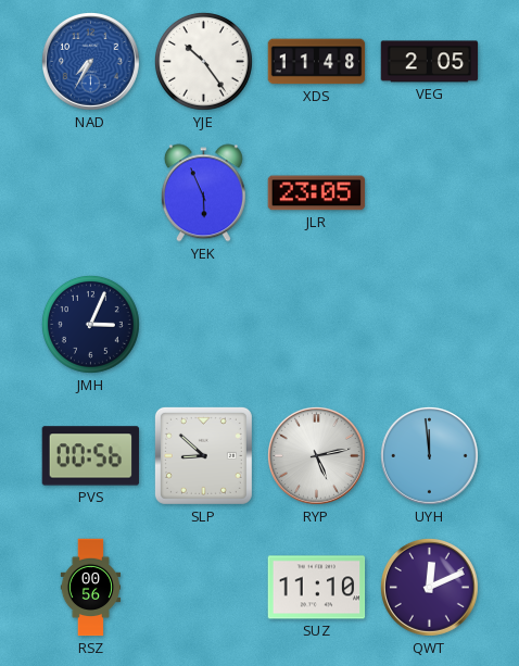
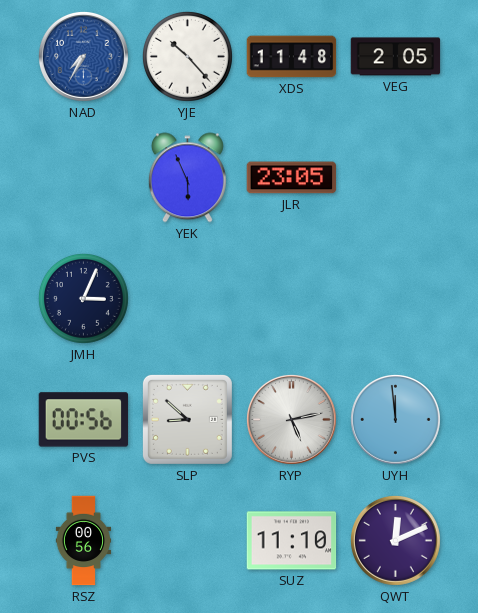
YJE: 10:24 -> 10:23
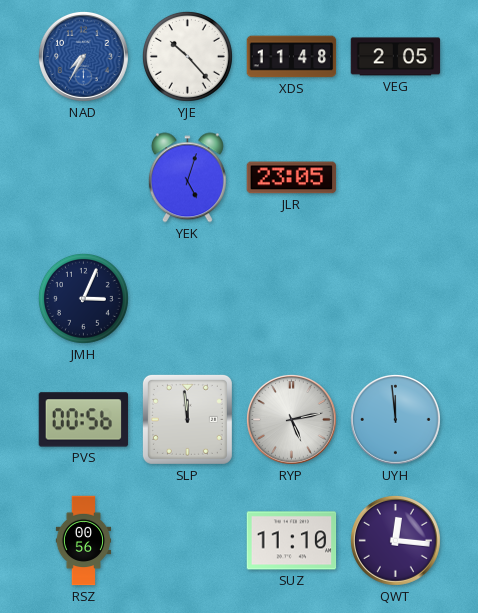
YEK: 5:56 -> 5:03
SLP: 8:52 -> 11:59
QWT: 12:11 -> 12:16
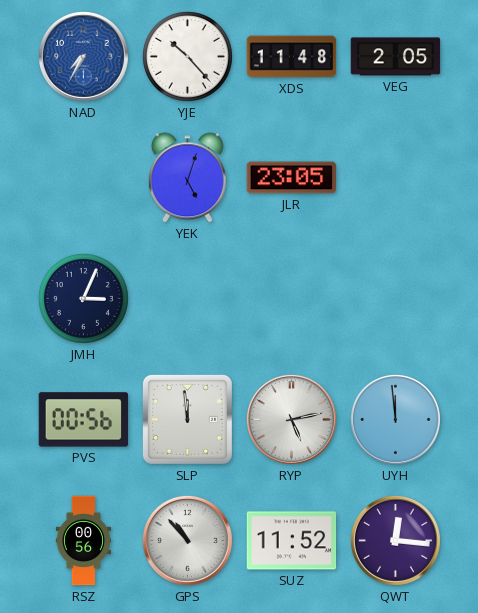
GPS: none -> 10:53
SUZ: 11:10 -> 11:52
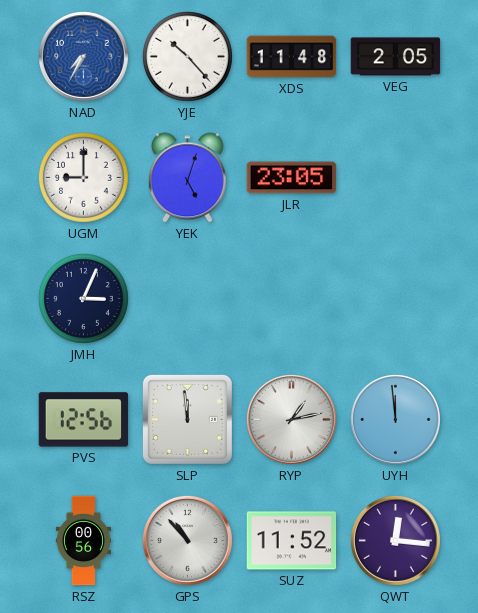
UGM: none -> 9:00
PVS: 00:56 -> 12:56
RYP: 5:13 -> 1:13
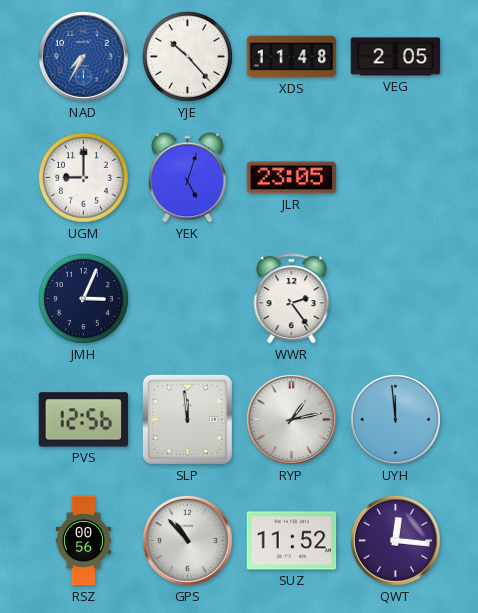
WWR: none -> 2:24
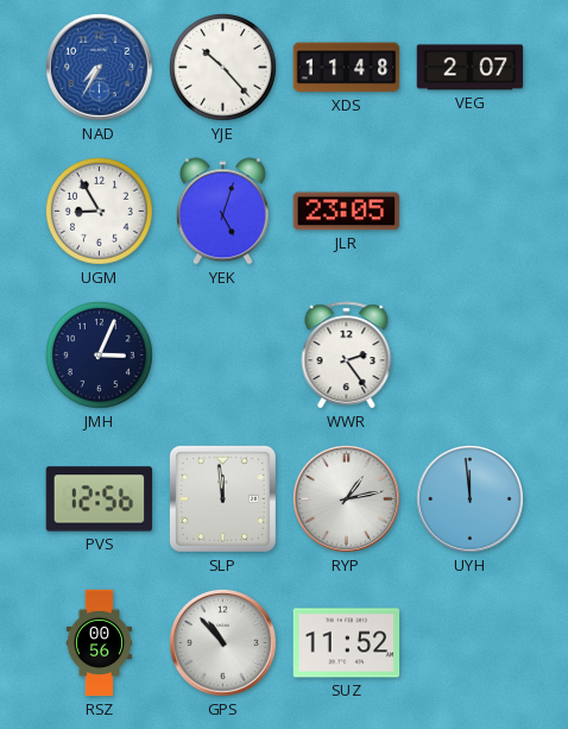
VEG: 2:05 -> 2:07
UGM: 9:00 -> 8:55
QWT: 12:16 -> none
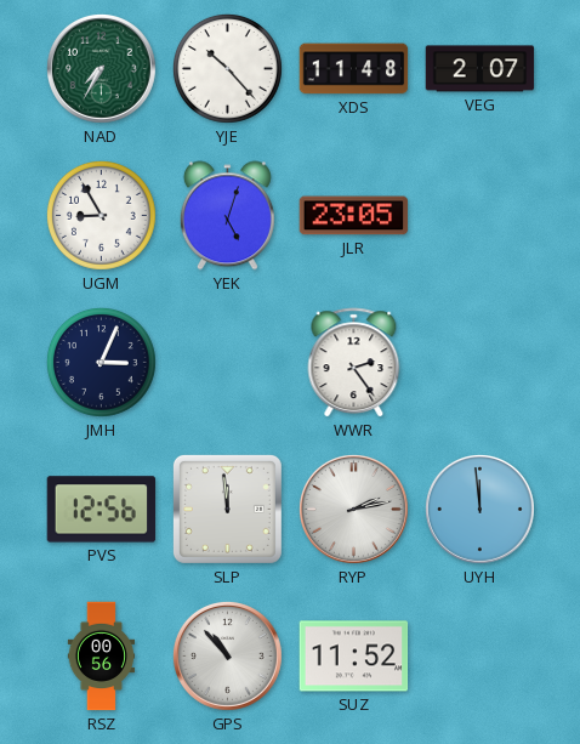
NAD dial: blue -> green
RYP: 1:13 -> 2:13
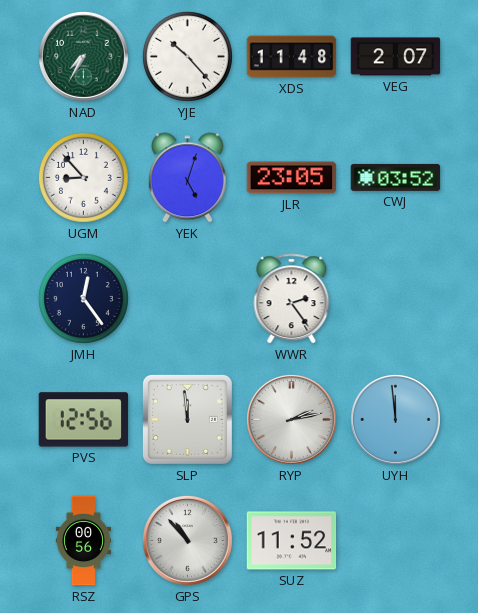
UGM: 8:55 -> 8:53
CWJ: none -> 03:52
JMH: 3:04 -> 12:24
